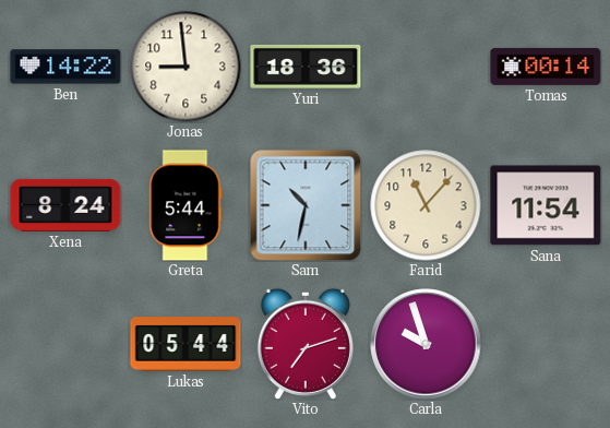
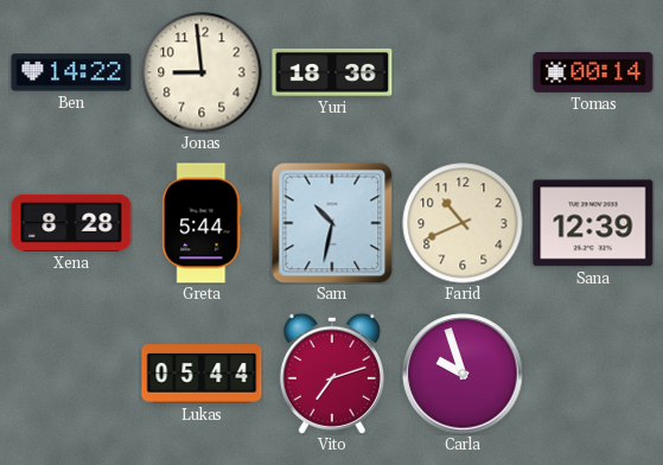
Xena: 8:24 -> 8:28
Farid: 11:07 -> 10:41
Sana: 11:54 -> 12:39
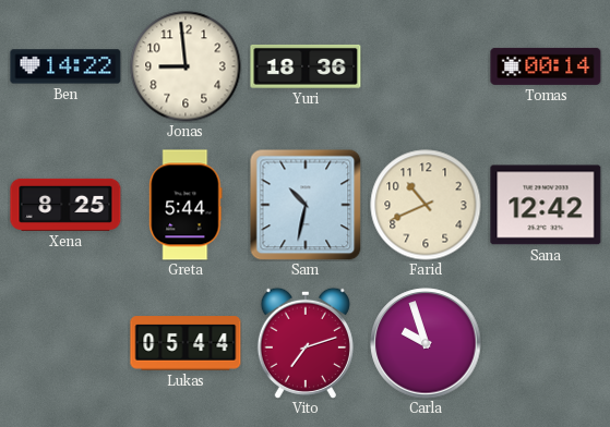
Xena: 8:28 -> 8:25
Sana: 12:39 -> 12:42
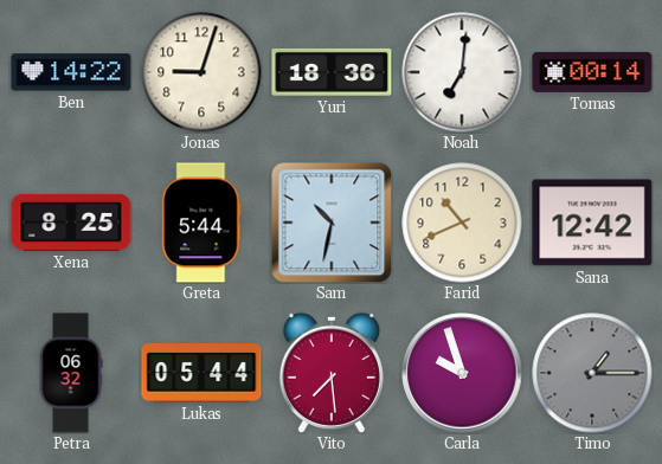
Jonas: 8:59 -> 9:03
Noah: none -> 7:01
Petra: none -> 06:32
Vito: 7:12 -> 7:29
Timo: none -> 1:15
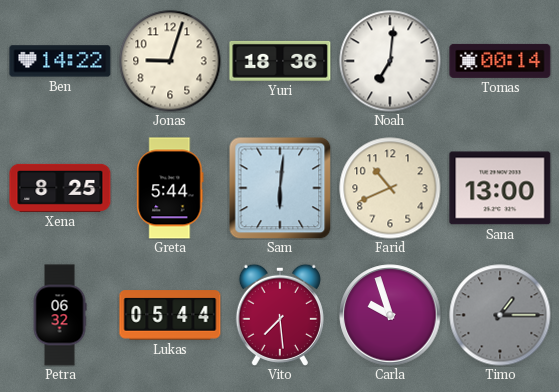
Sam: 10:32 -> 6:01
Sana: 12:42 -> 13:00
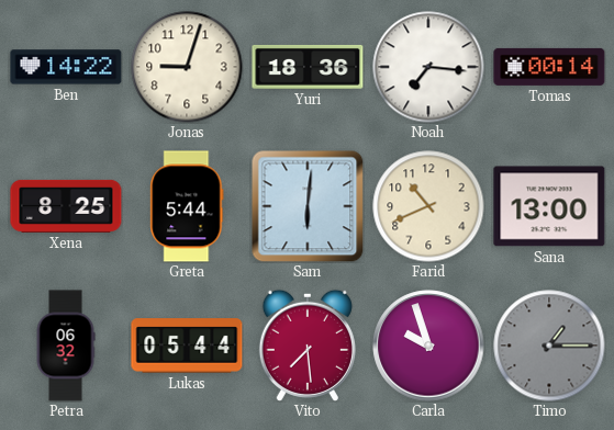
Noah: 7:01 -> 7:16
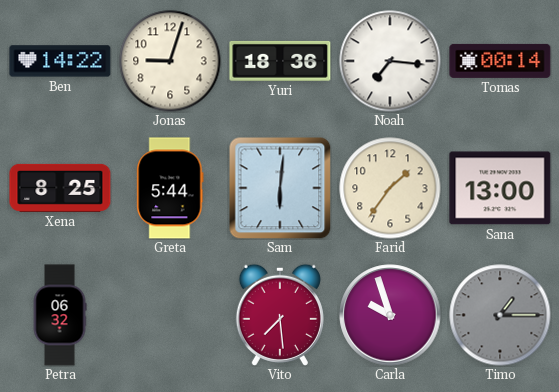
Farid: 10:41 -> 1:36
Lukas: 05:44 -> none
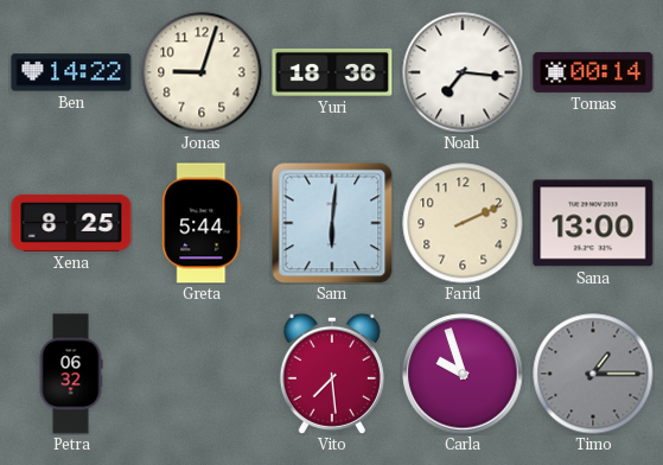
Farid: 1:36 -> 2:11
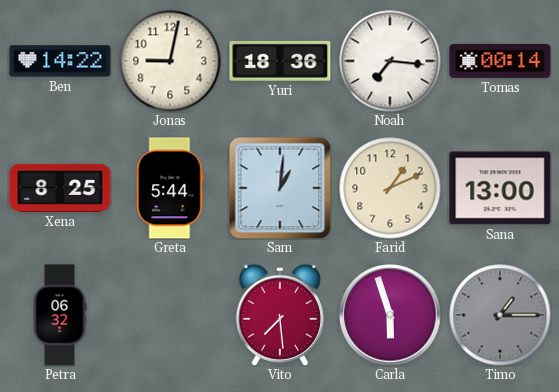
Jonas: 9:03 -> 9:02
Sam: 6:01 -> 1:01
Farid: 2:11 -> 1:11
Carla: 9:57 -> 5:57
